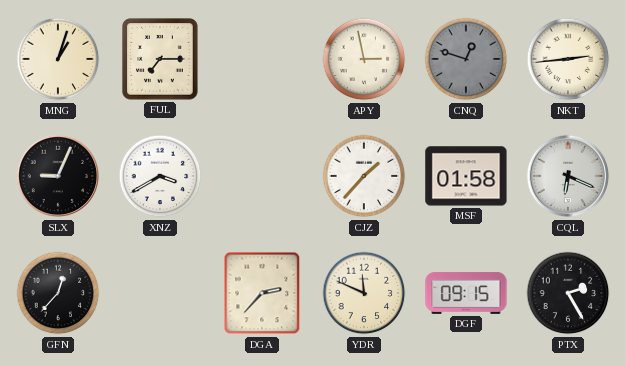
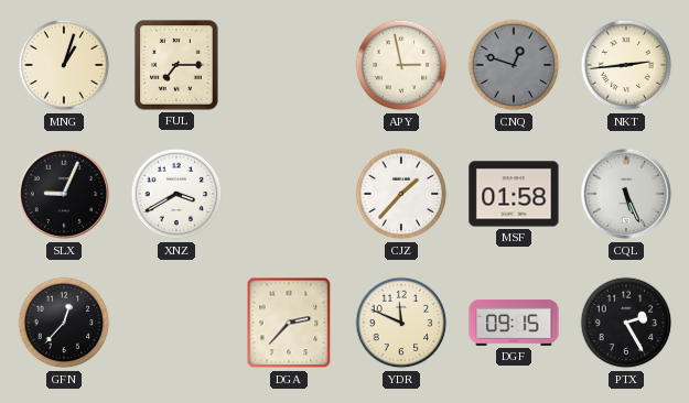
CQL: 6:19 -> 5:26
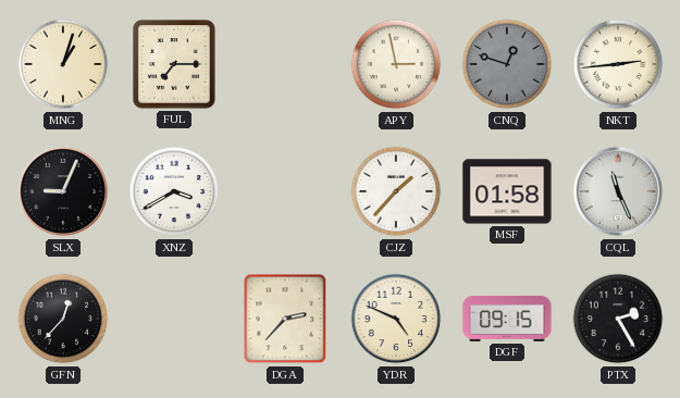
CQL: 5:26 -> 11:26
YDR: 11:49 -> 4:49
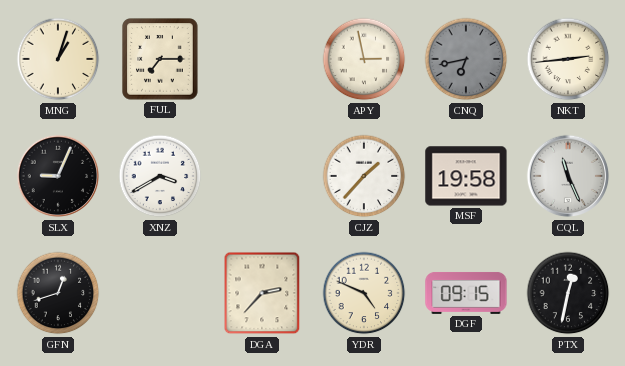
CNQ: 12:48 -> 6:43
MSF: 01:58 -> 19:58
GFN: 12:37 -> 12:42
PTX: 2:25 -> 12:32
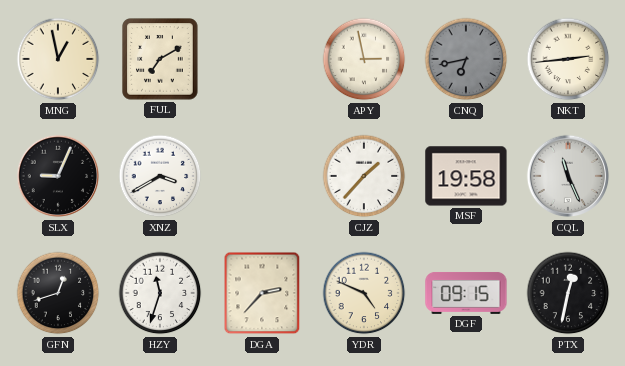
MNG: 1:03 -> 12:58
FUL: 7:15 -> 7:10
HZY: none -> 11:33
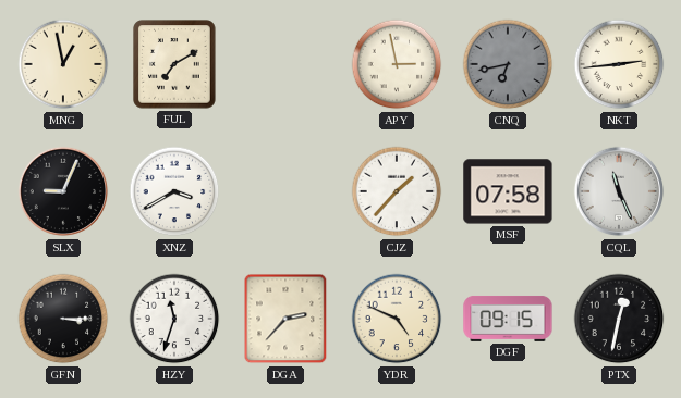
MSF: 19:58 -> 07:58
GFN: 12:42 -> 3:15
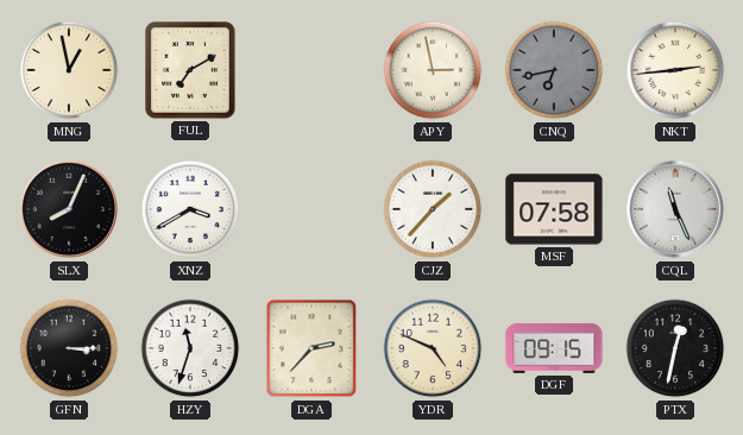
SLX: 9:04 -> 8:04
